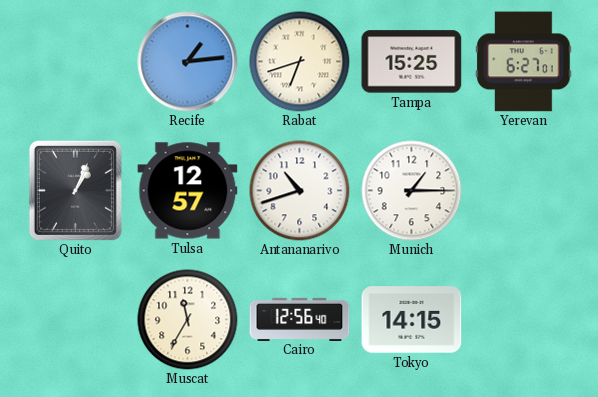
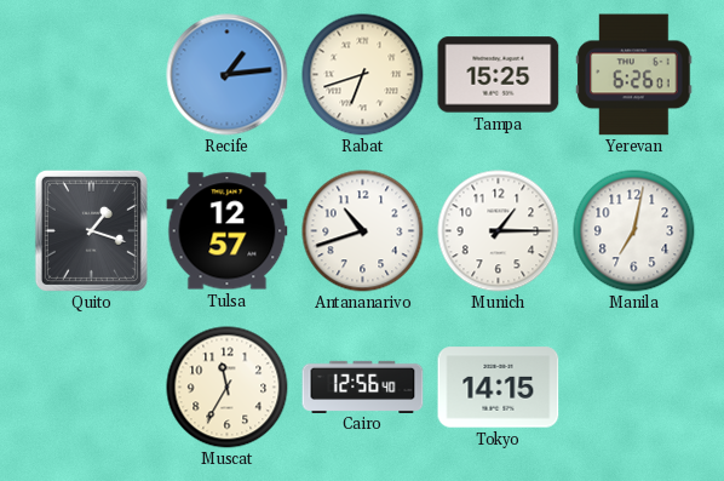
Yerevan: 6:27 -> 6:26
Quito: 1:04 -> 1:18
Manila: none -> 7:02
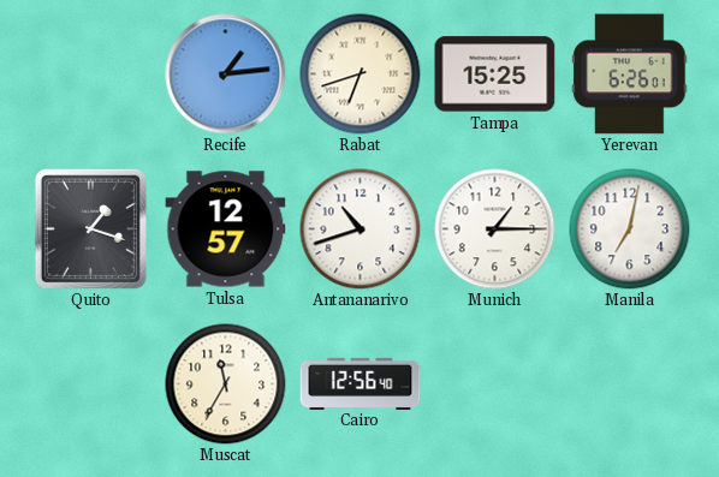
Tokyo: 14:15 -> none
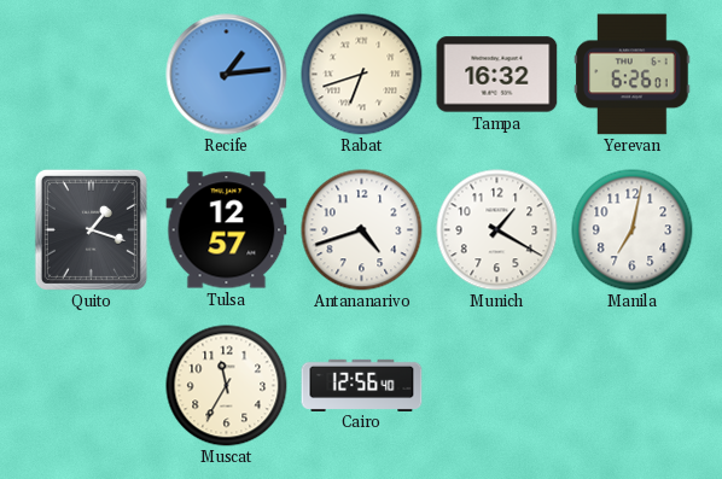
Tampa: 15:25 -> 16:32
Antananarivo: 10:42 -> 4:42
Munich: 1:15 -> 1:20
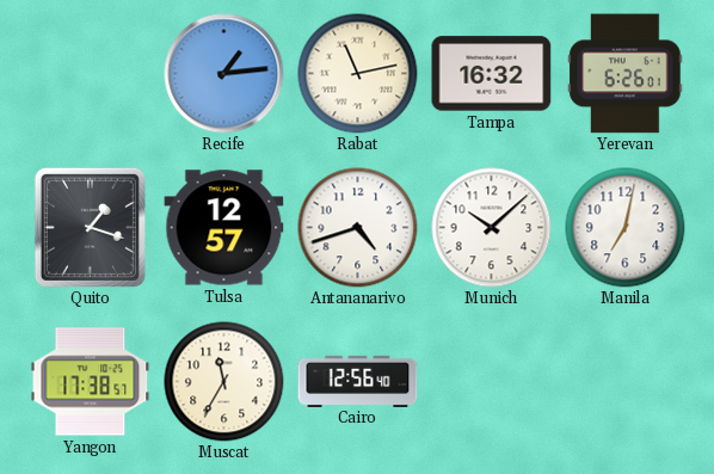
Rabat: 6:42 -> 11:13
Munich: 1:20 -> 10:08
Yangon: none -> 17:38
